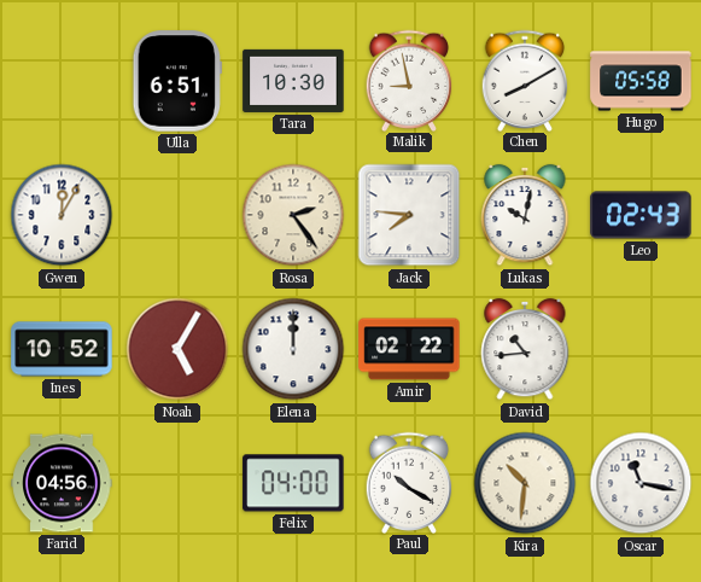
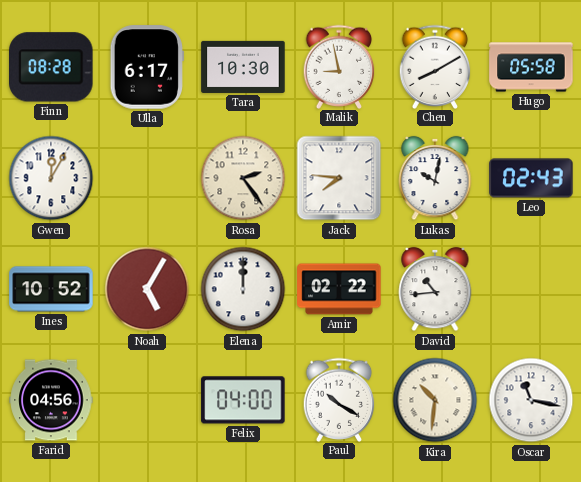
Finn: none -> 08:28
Ulla: 6:51 -> 6:17
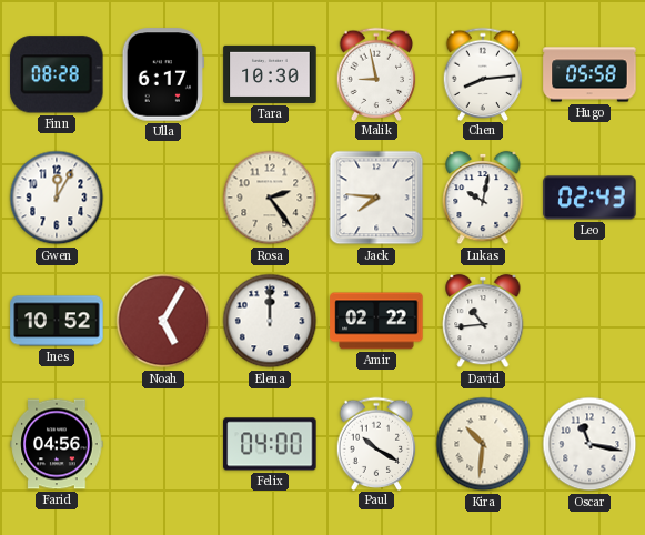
Chen: 8:10 -> 8:14
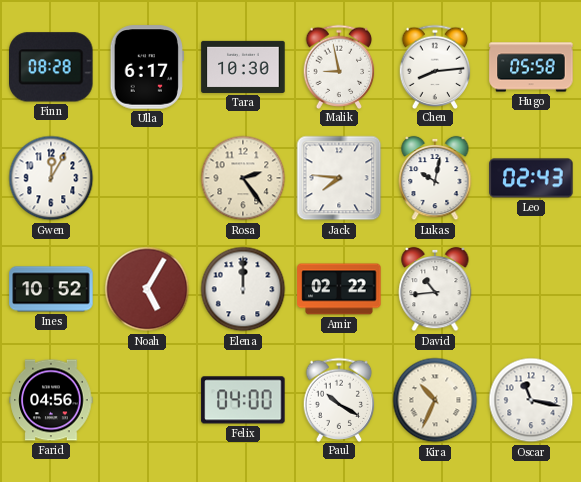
Kira: 10:31 -> 10:34
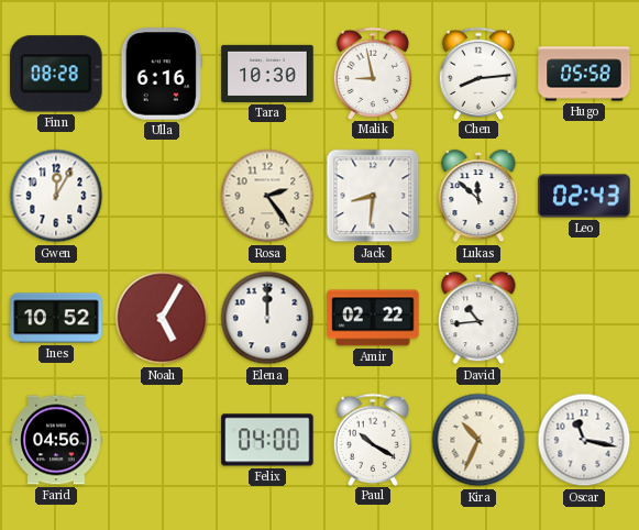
Ulla: 6:17 -> 6:16
Jack: 7:46 -> 8:31
Lukas: 10:02 -> 11:52
